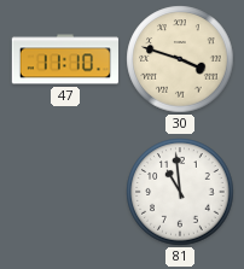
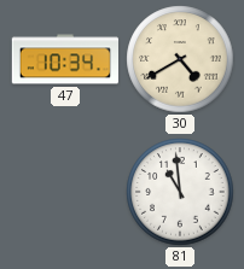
47: 11:10 -> 10:34
30: 3:48 -> 4:40
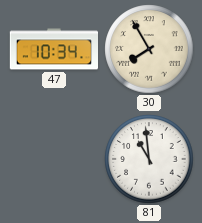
30: 4:40 -> 7:55
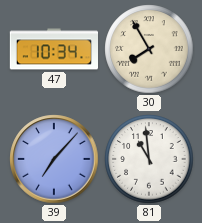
39: none -> 7:07
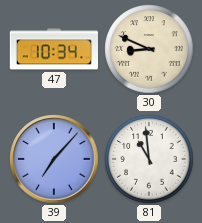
30: 7:55 -> 8:49
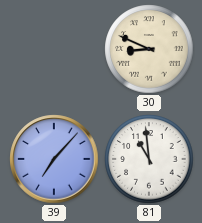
47: 10:34 -> none
